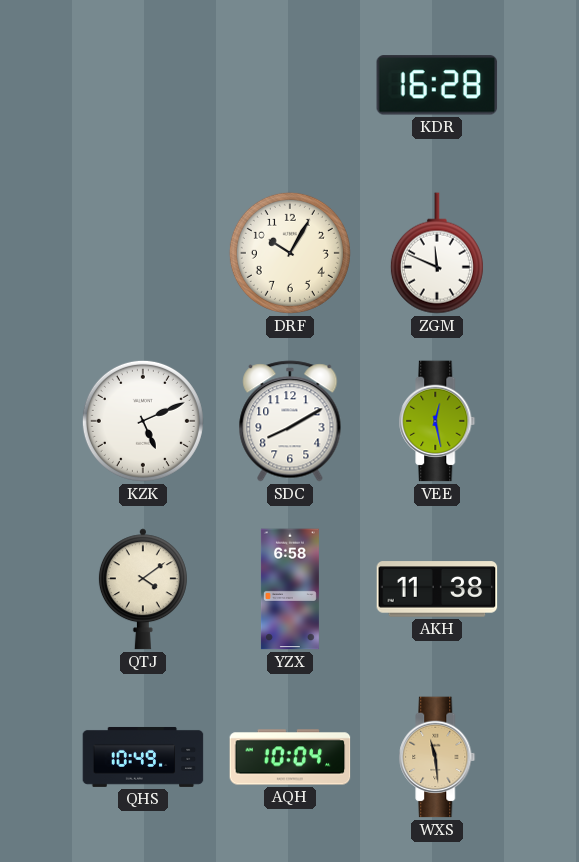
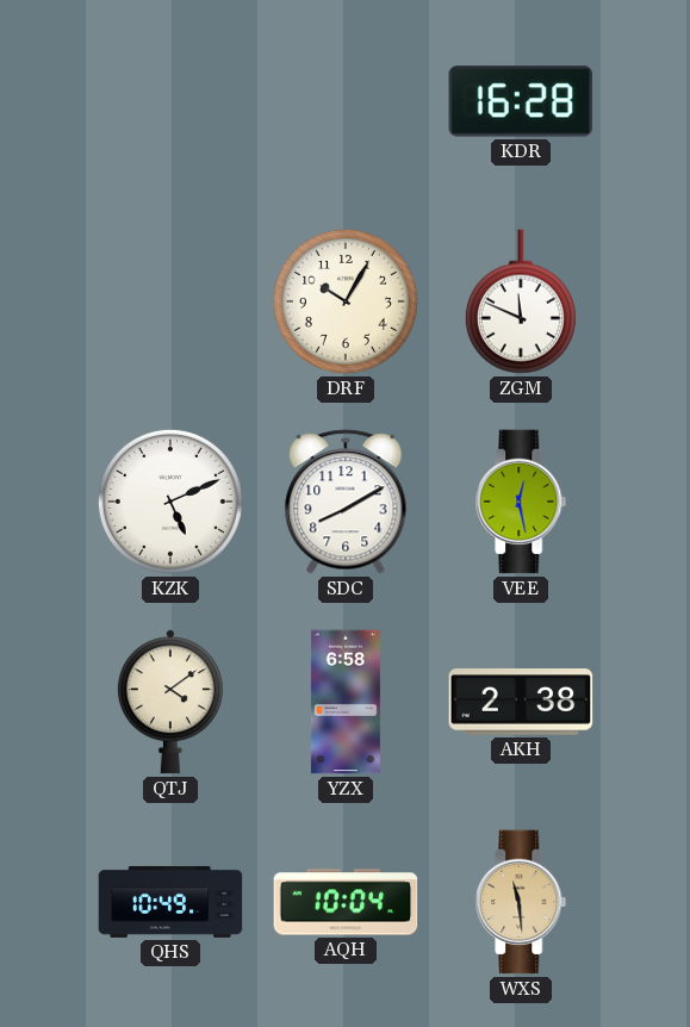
AKH: 11:38 -> 2:38
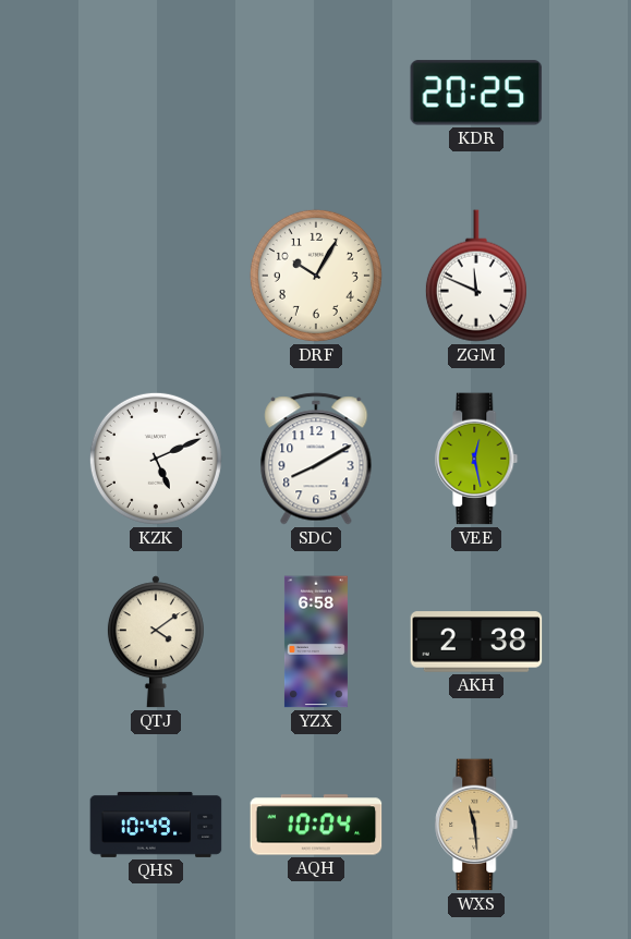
KDR: 16:28 -> 20:25
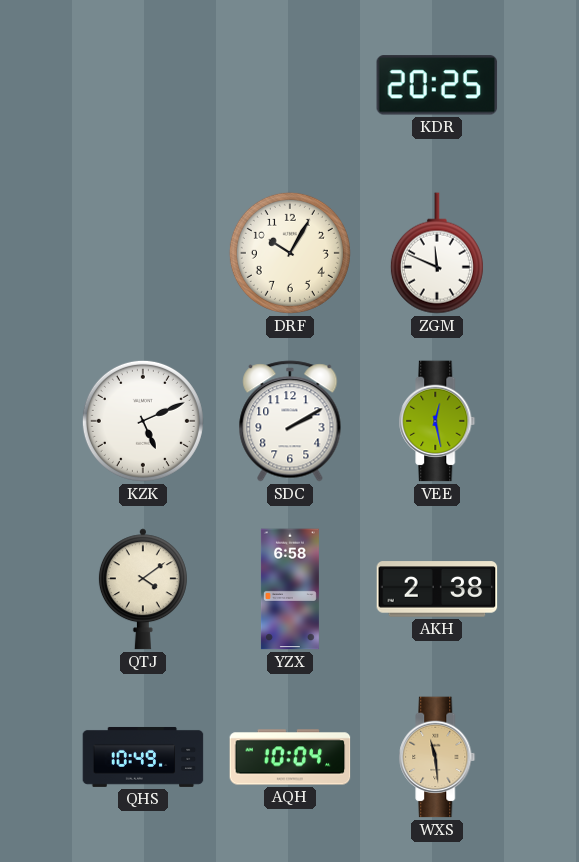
SDC: 8:10 -> 2:10
